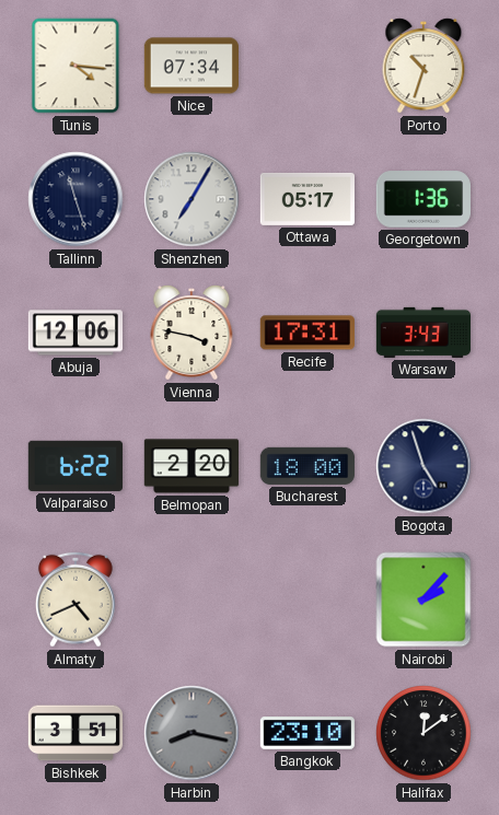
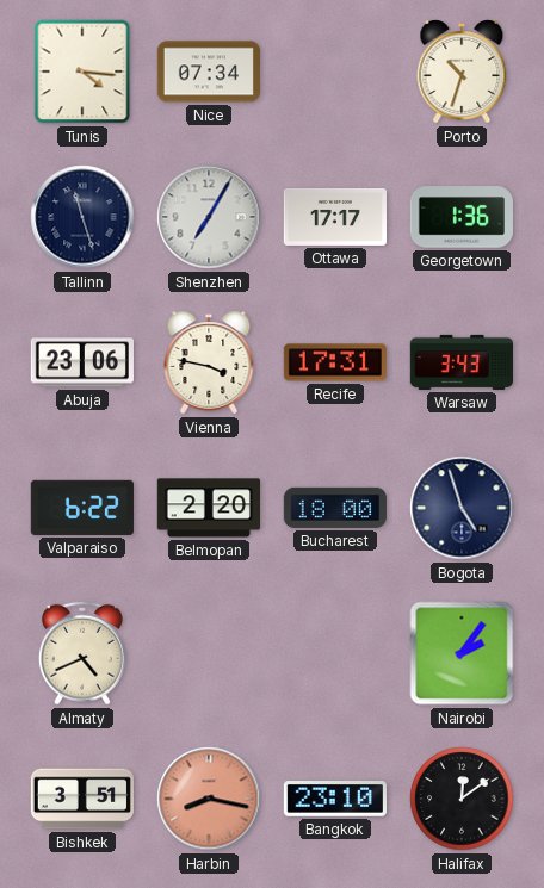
Ottawa: 05:17 -> 17:17
Abuja: 12:06 -> 23:06
Nairobi: 2:07 -> 2:06
Harbin dial: grey -> salmon
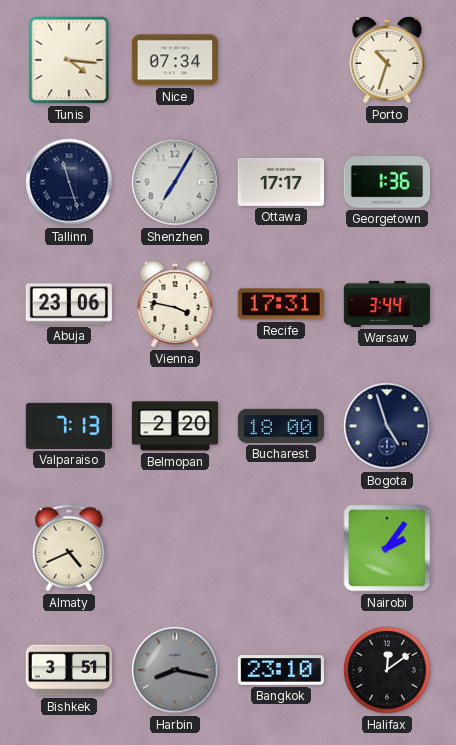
Warsaw: 3:43 -> 3:44
Valparaiso: 6:22 -> 7:13
Harbin dial: salmon -> grey
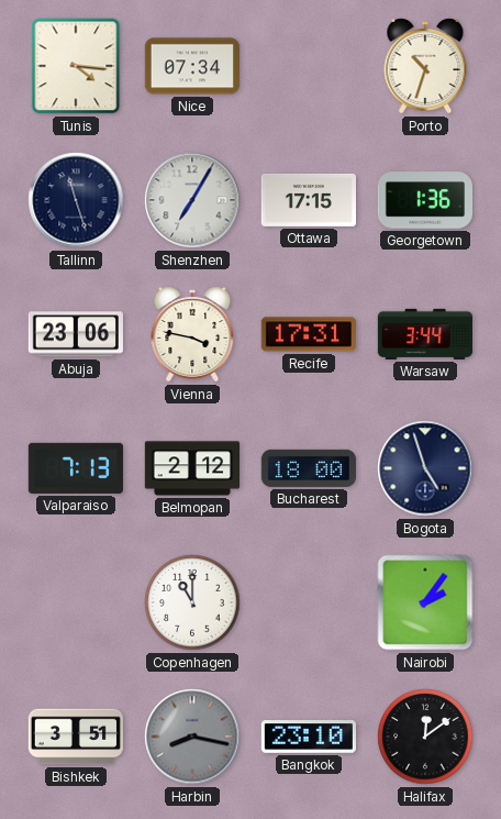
Ottawa: 17:17 -> 17:15
Belmopan: 2:20 -> 2:12
Almaty: 4:41 -> none
Copenhagen: none -> 11:00
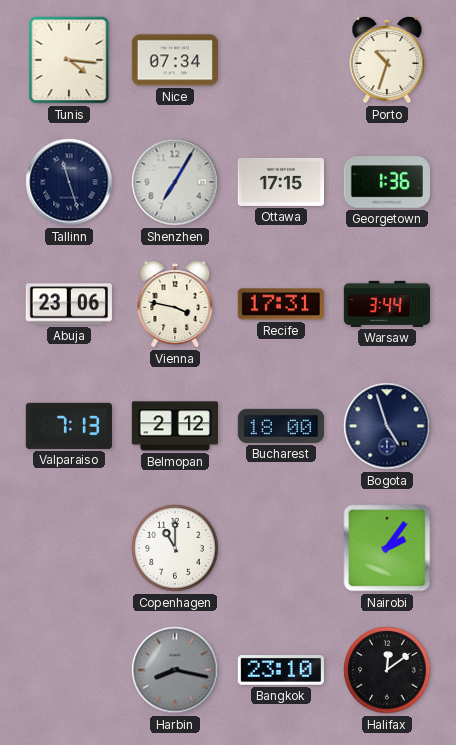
Bishkek: 3:51 -> none
